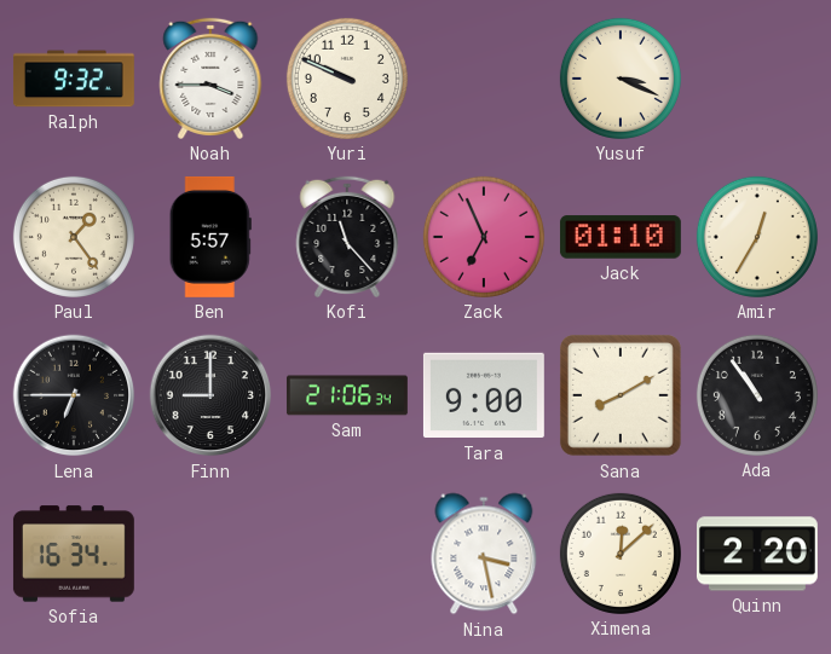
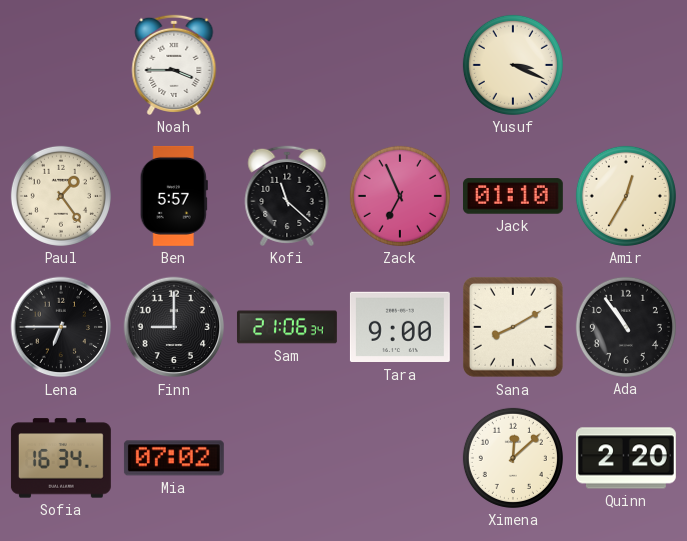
Ralph: 9:32 -> none
Yuri: 9:49 -> none
Kofi: 11:23 -> 11:22
Mia: none -> 07:02
Nina: 3:28 -> none
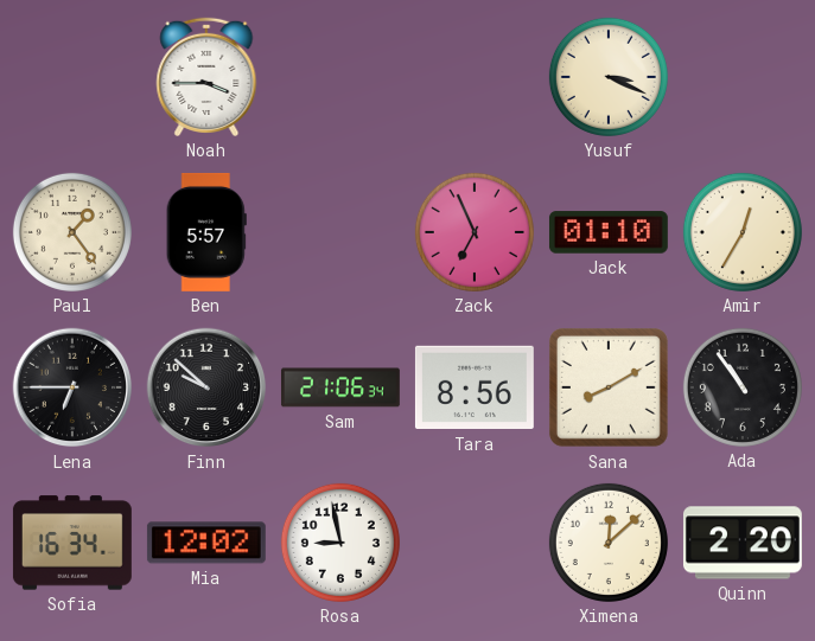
Kofi: 11:22 -> none
Finn: 9:00 -> 9:52
Tara: 9:00 -> 8:56
Mia: 07:02 -> 12:02
Rosa: none -> 8:58
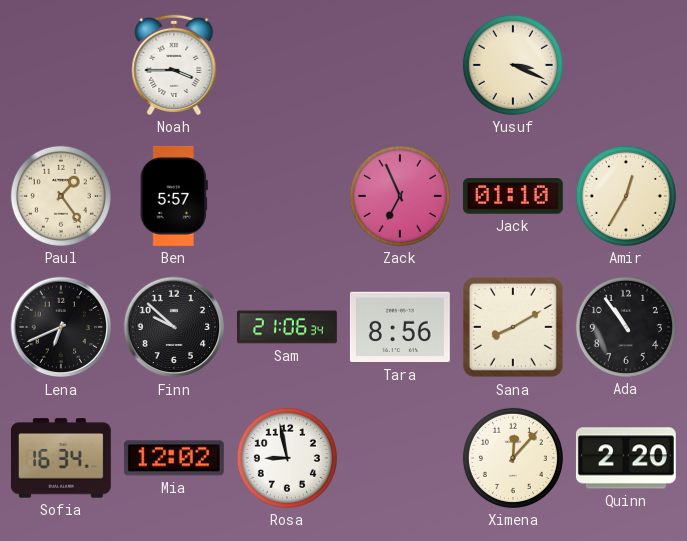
Lena: 6:45 -> 6:41
Ximena: 12:08 -> 12:07
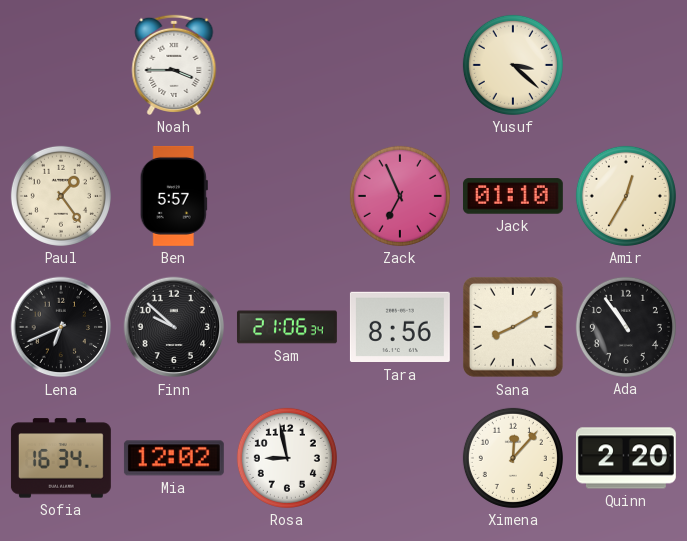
Yusuf: 3:19 -> 3:22
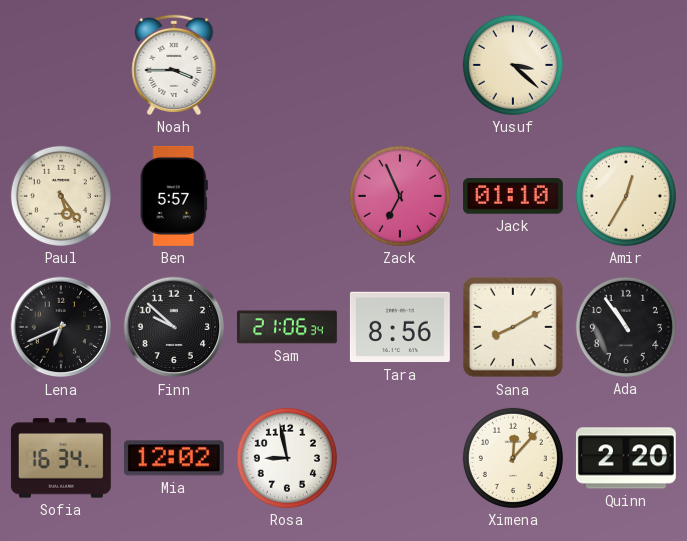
Paul: 1:24 -> 5:24
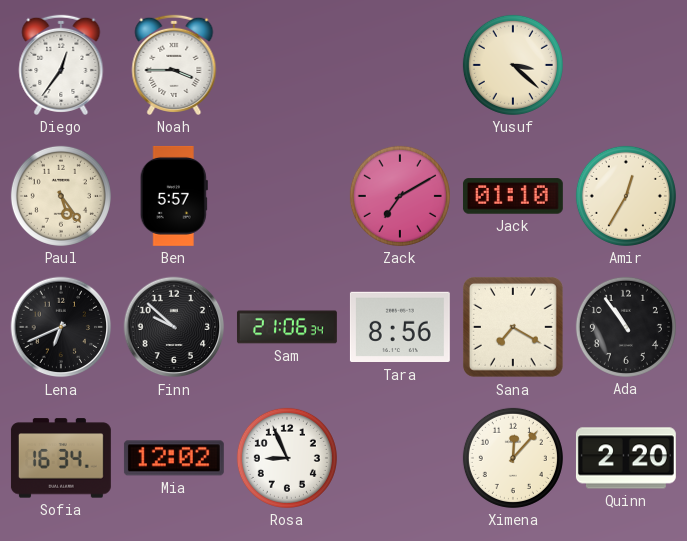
Diego: none -> 12:36
Zack: 6:56 -> 7:10
Sana: 8:10 -> 7:20
Rosa: 8:58 -> 8:56
